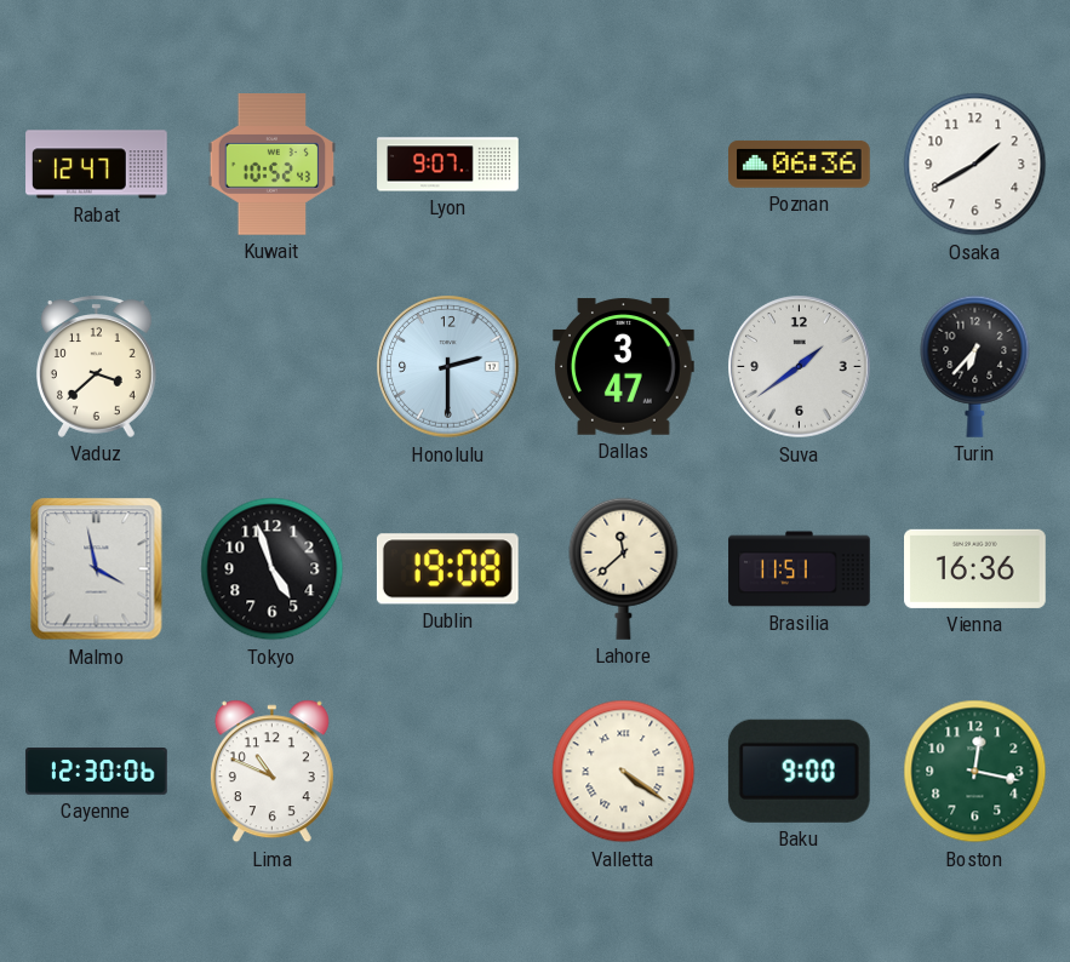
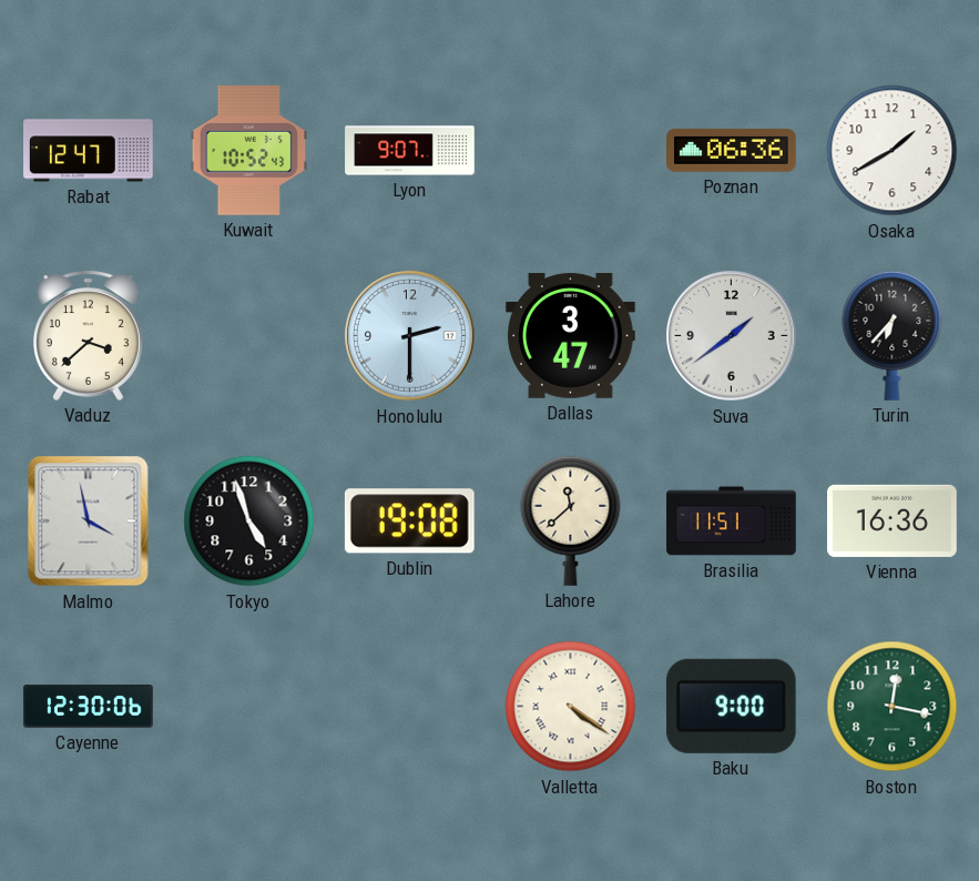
Lima: 10:49 -> none
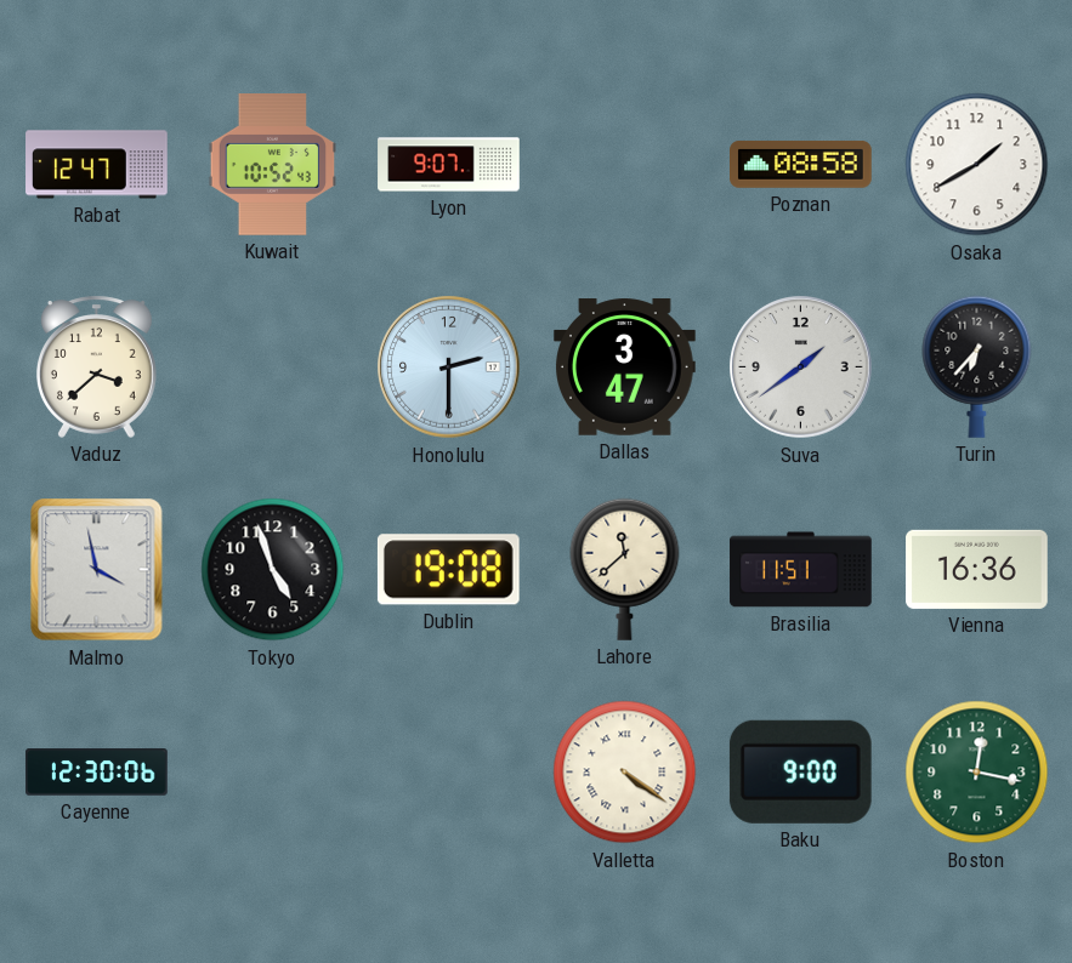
Poznan: 06:36 -> 08:58
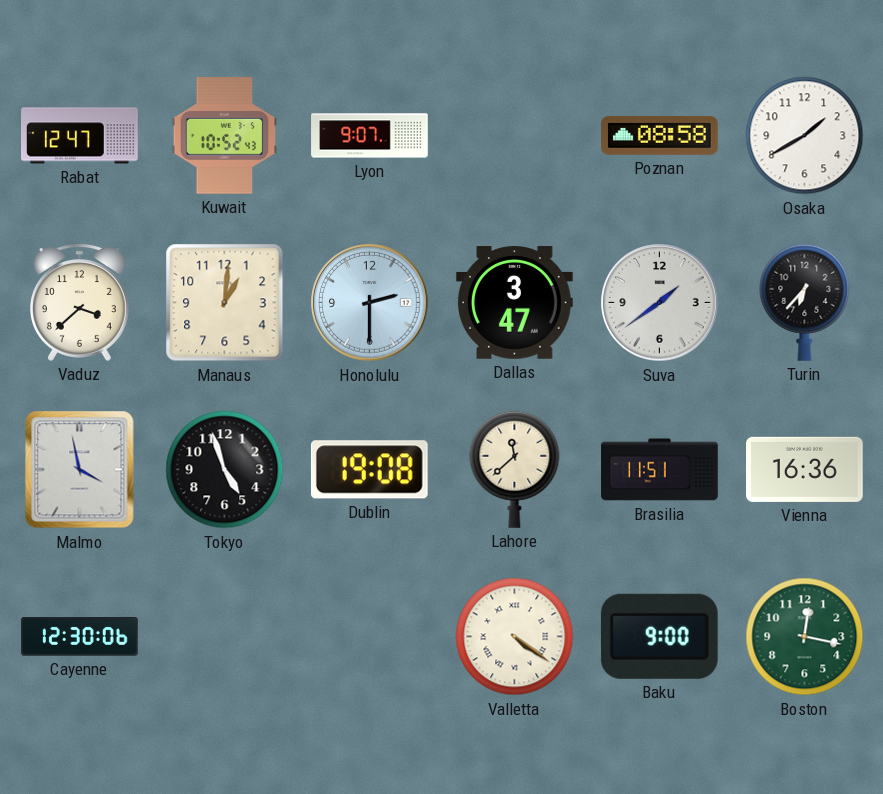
Manaus: none -> 1:01
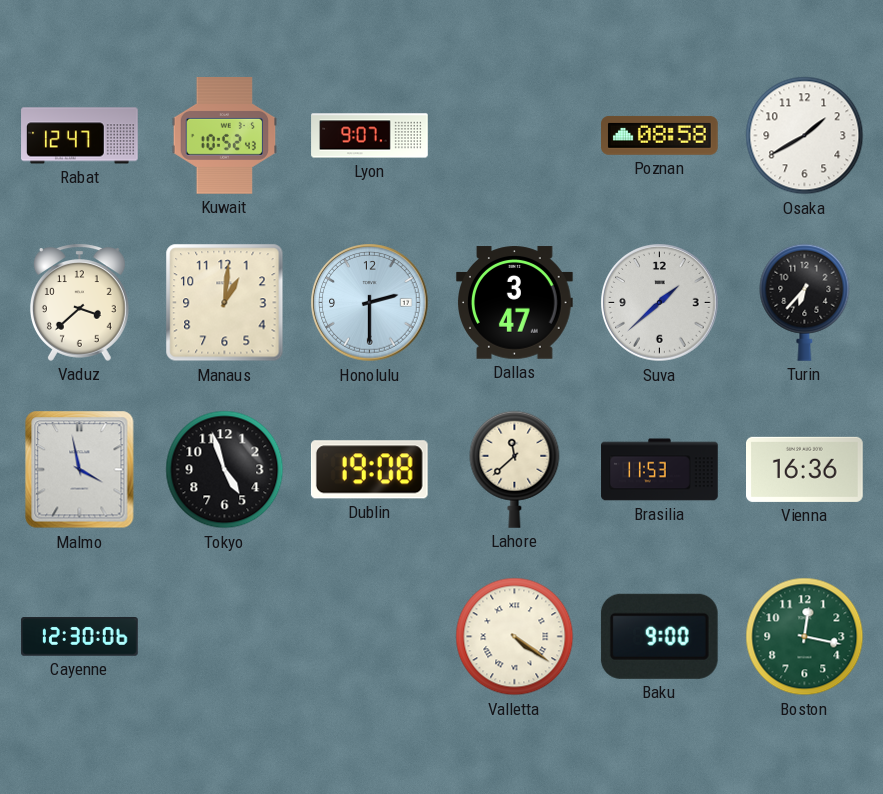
Suva: 1:39 -> 1:38
Brasilia: 11:51 -> 11:53
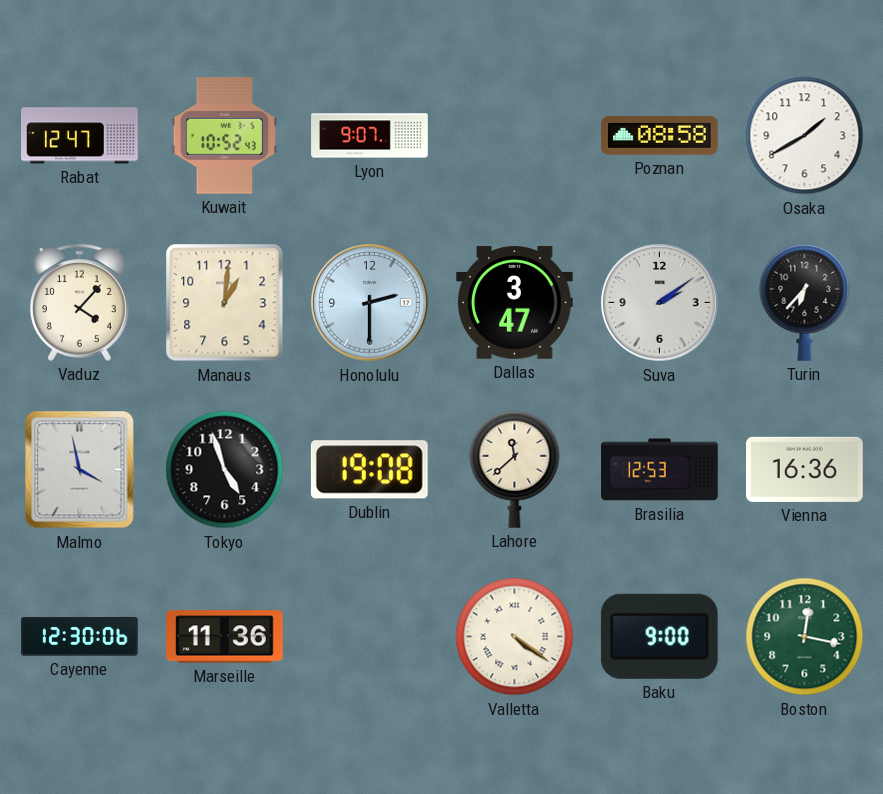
Vaduz: 3:38 -> 4:07
Suva: 1:38 -> 2:09
Brasilia: 11:53 -> 12:53
Marseille: none -> 11:36
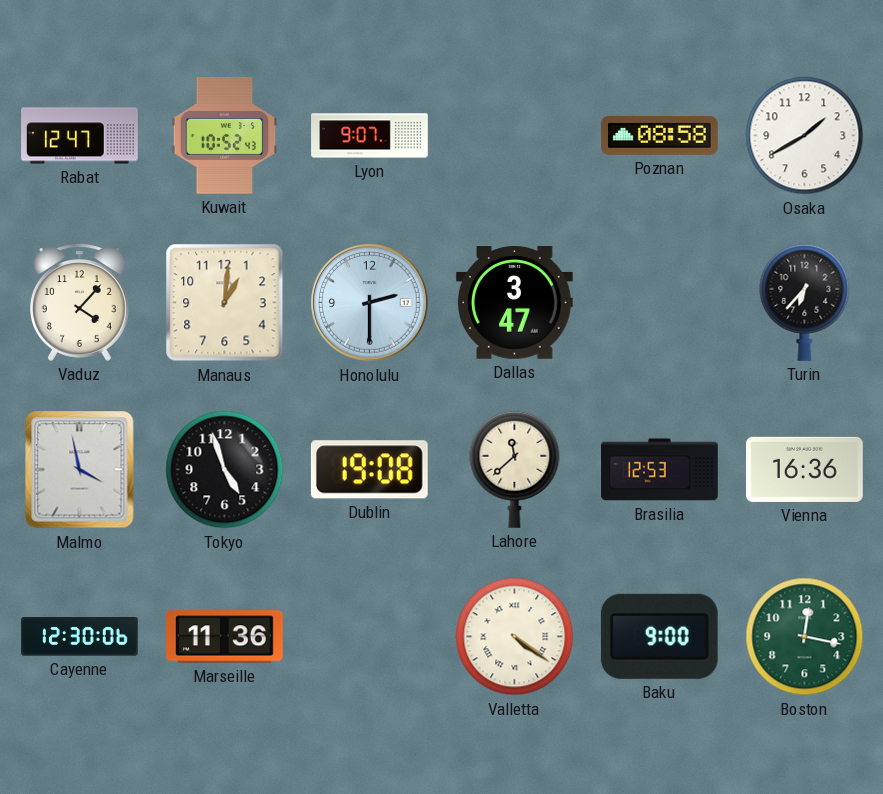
Suva: 2:09 -> none
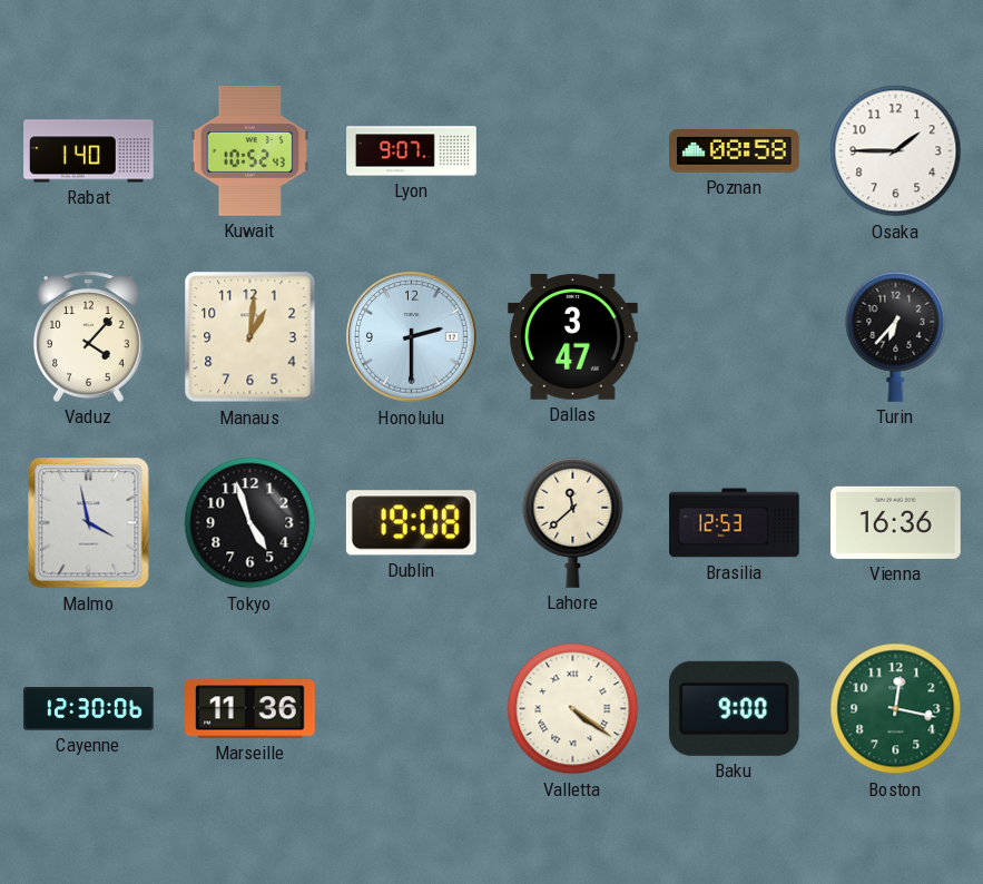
Rabat: 12:47 -> 1:40
Osaka: 1:40 -> 1:45
